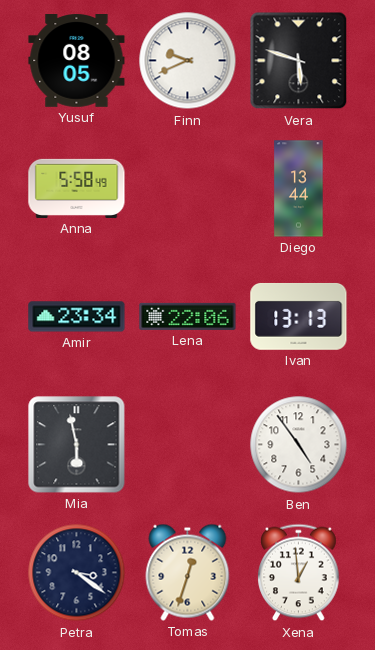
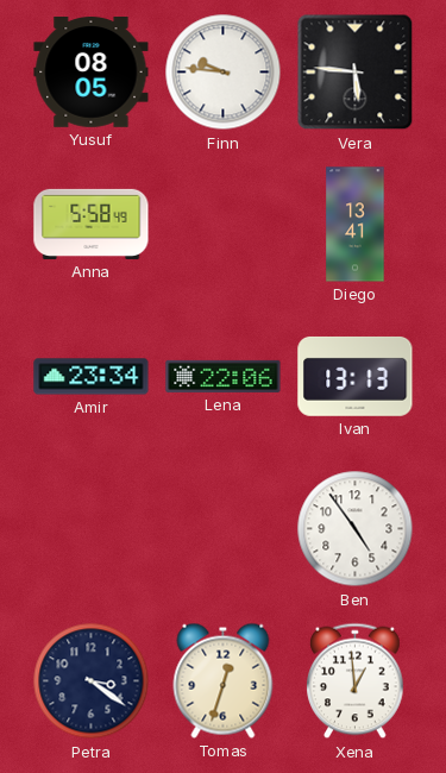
Finn: 9:41 -> 9:46
Vera: 5:48 -> 5:46
Diego: 13:44 -> 13:41
Mia: 5:58 -> none
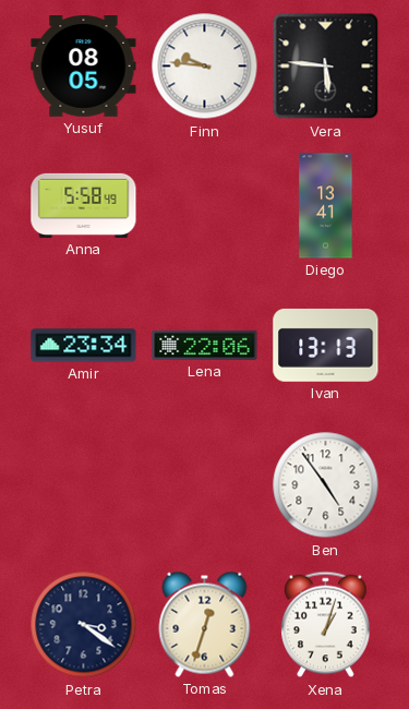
Xena: 12:59 -> 1:03
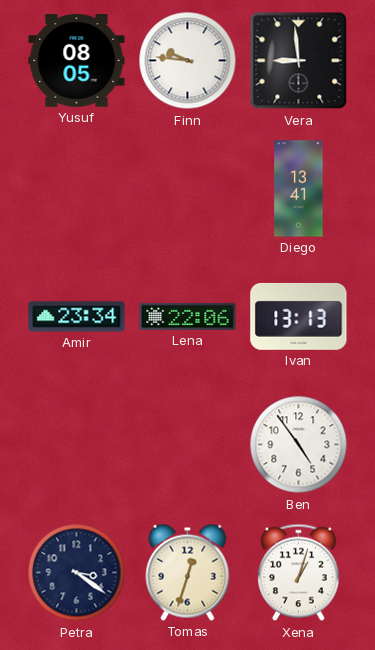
Vera: 5:46 -> 8:59
Anna: 5:58 -> none
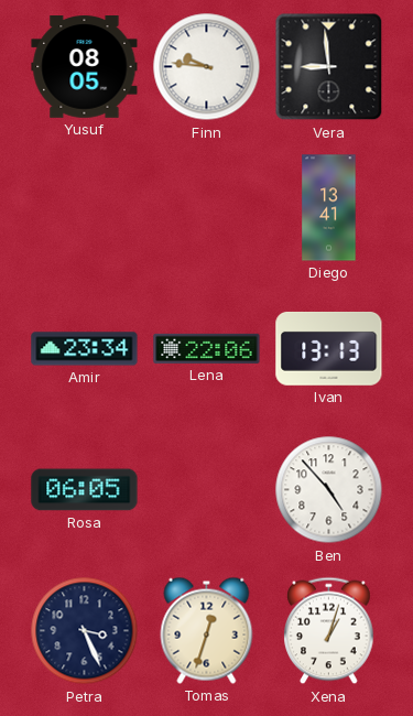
Rosa: none -> 06:05
Ben: 4:54 -> 4:53
Petra: 3:21 -> 3:26
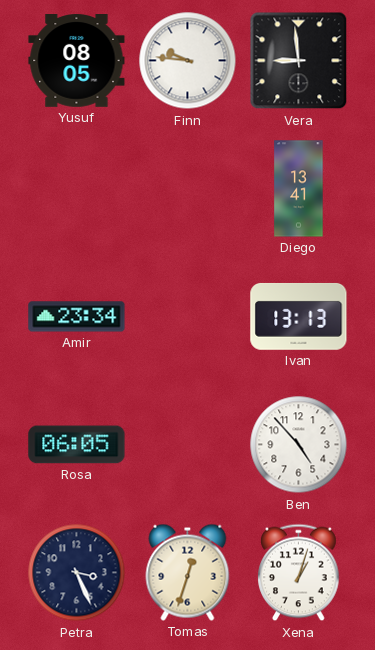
Lena: 22:06 -> none
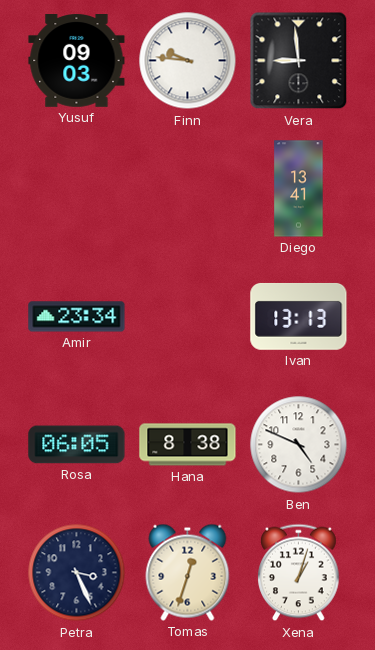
Yusuf: 08:05 -> 09:03
Hana: none -> 8:38
Ben: 4:53 -> 4:49
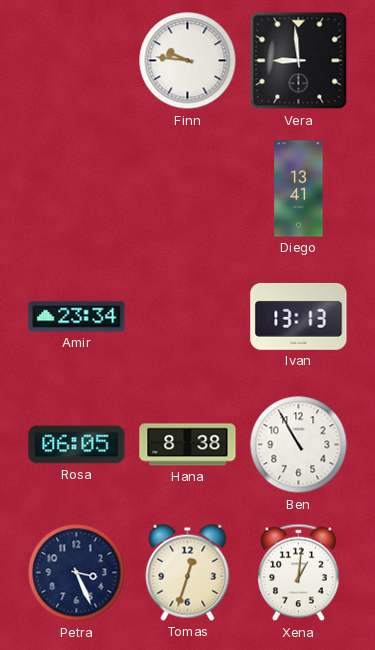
Yusuf: 09:03 -> none
Ben: 4:49 -> 10:55
Xena: 1:03 -> 1:01
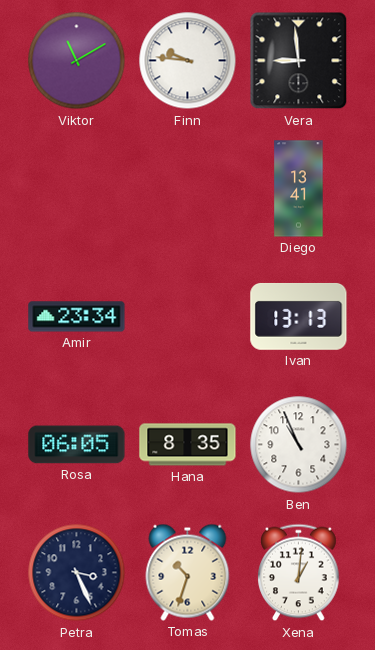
Viktor: none -> 11:10
Hana: 8:38 -> 8:35
Ben: 10:55 -> 10:56
Tomas: 12:33 -> 10:33
